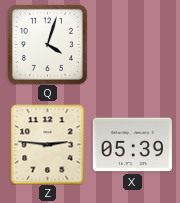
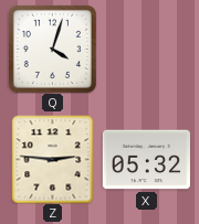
X: 05:39 -> 05:32
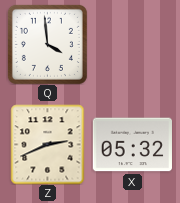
Q: 4:03 -> 3:59
Z: 2:46 -> 2:41
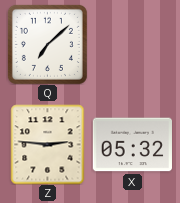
Q: 3:59 -> 7:08
Z: 2:41 -> 2:46
